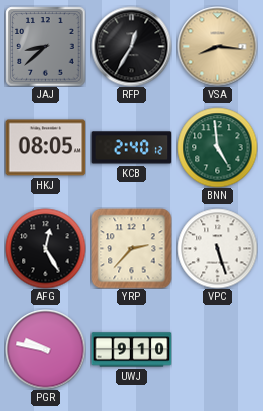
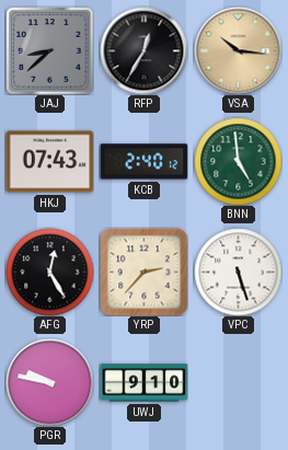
VSA: 8:16 -> 10:16
HKJ: 08:05 -> 07:43
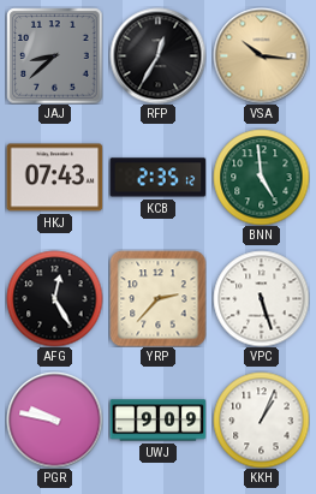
KCB: 2:40 -> 2:35
UWJ: 9:10 -> 9:09
KKH: none -> 1:04
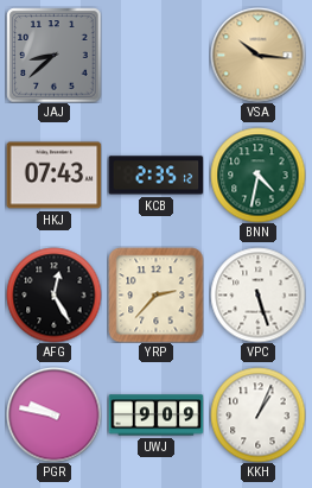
RFP: 12:35 -> none
BNN: 4:59 -> 4:32
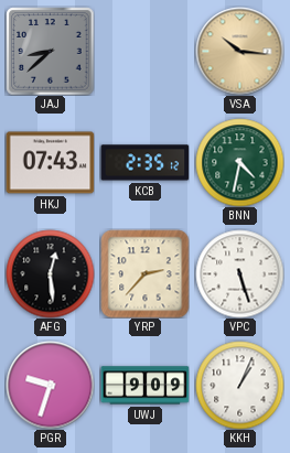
AFG: 12:25 -> 12:29
PGR: 9:47 -> 9:33
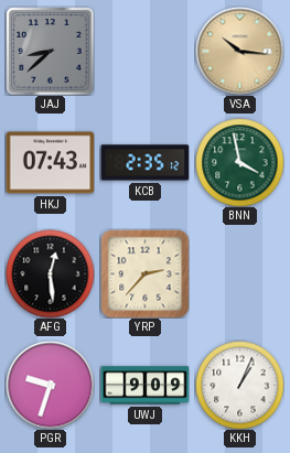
BNN: 4:32 -> 3:58
VPC: 5:27 -> none
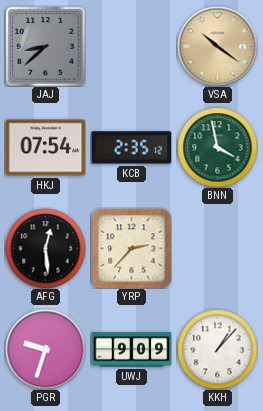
VSA: 10:16 -> 10:21
HKJ: 07:43 -> 07:54
KKH: 1:04 -> 1:07
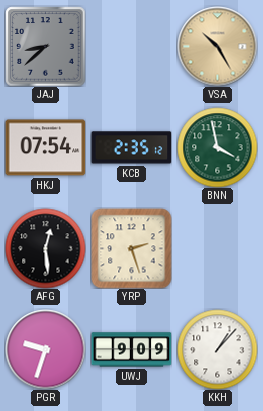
VSA: 10:21 -> 10:25
YRP: 2:37 -> 2:27
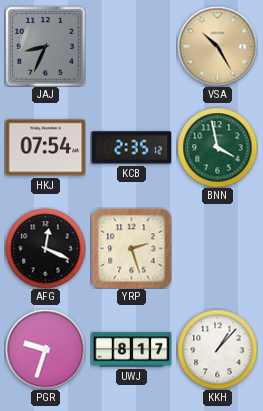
JAJ: 8:38 -> 8:34
AFG: 12:29 -> 12:19
UWJ: 9:09 -> 8:17
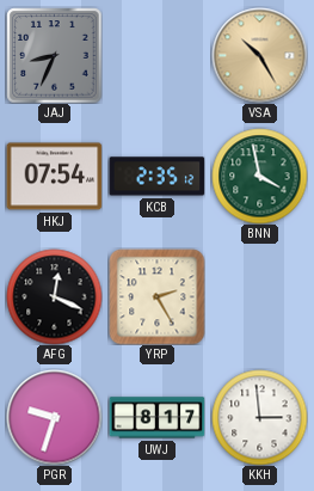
YRP: 2:27 -> 2:25
KKH: 1:07 -> 2:59
